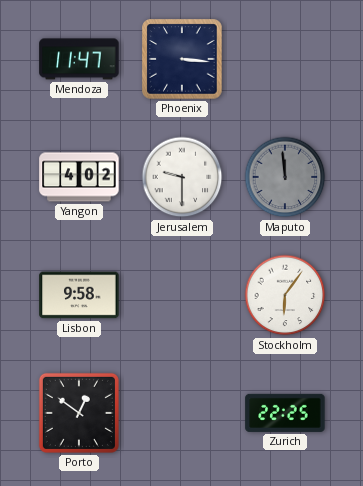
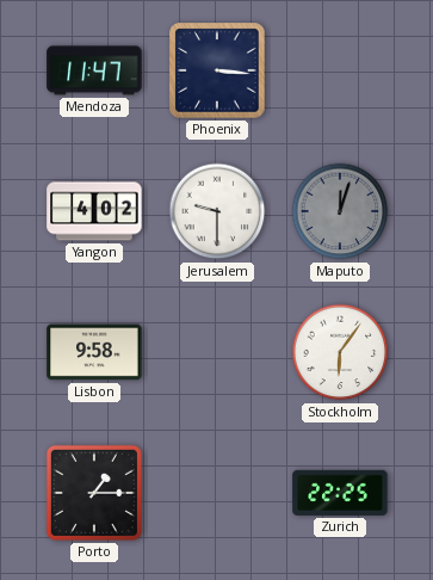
Maputo: 11:59 -> 12:03
Porto: 12:51 -> 1:15
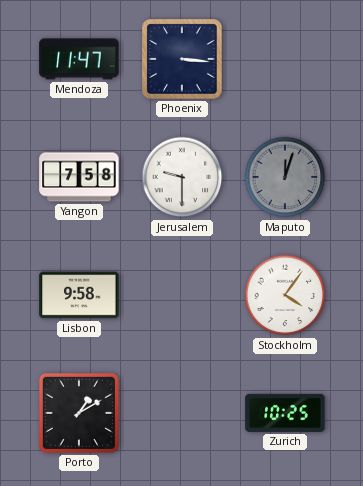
Yangon: 4:02 -> 7:58
Stockholm: 6:06 -> 4:06
Porto: 1:15 -> 1:10
Zurich: 22:25 -> 10:25
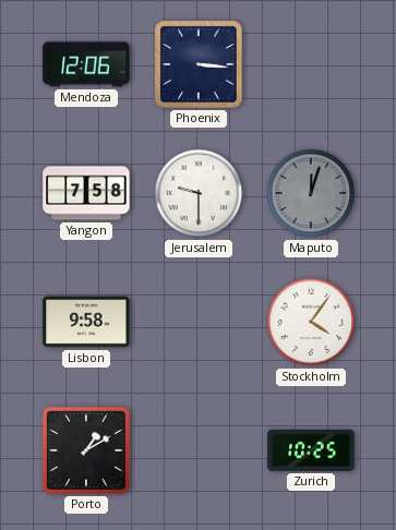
Mendoza: 11:47 -> 12:06
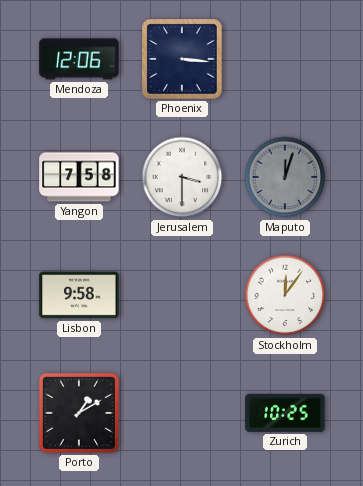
Jerusalem: 9:30 -> 3:30
Stockholm: 4:06 -> 12:06
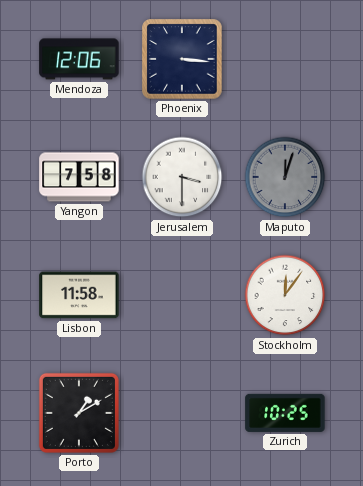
Lisbon: 9:58 -> 11:58
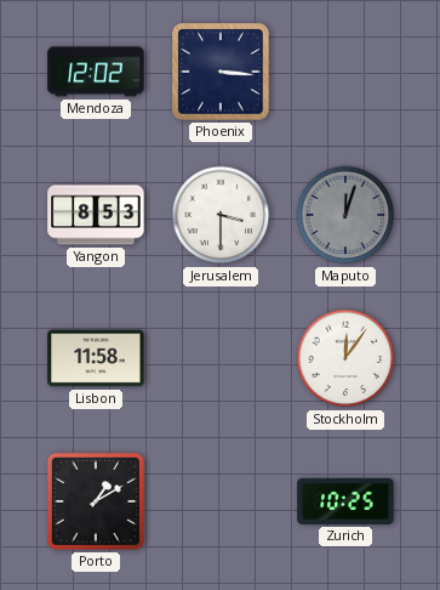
Mendoza: 12:06 -> 12:02
Yangon: 7:58 -> 8:53
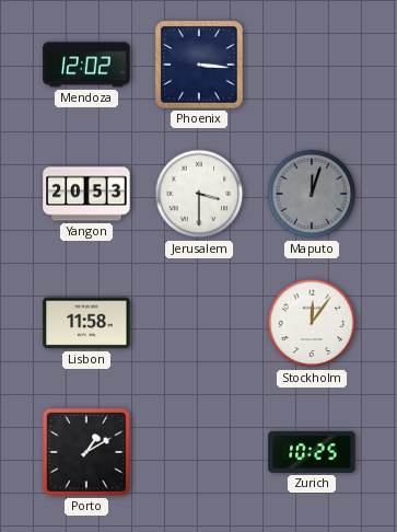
Yangon: 8:53 -> 20:53
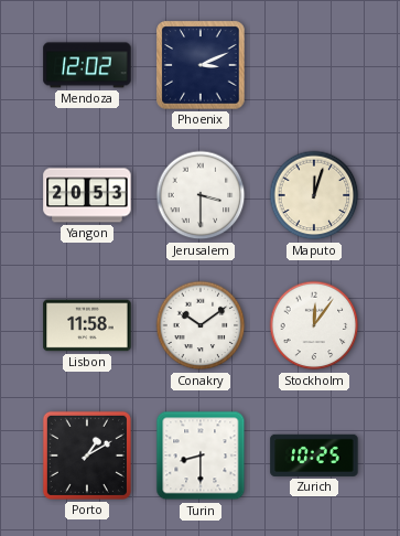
Phoenix: 3:16 -> 3:11
Maputo dial: grey -> cream
Conakry: none -> 10:09
Turin: none -> 8:30
